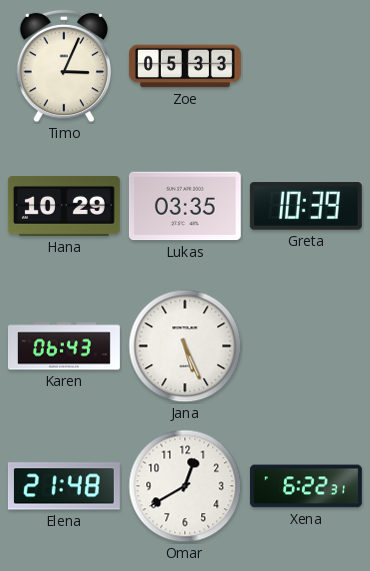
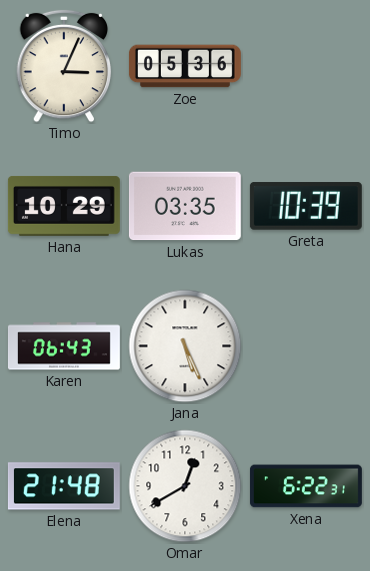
Zoe: 05:33 -> 05:36
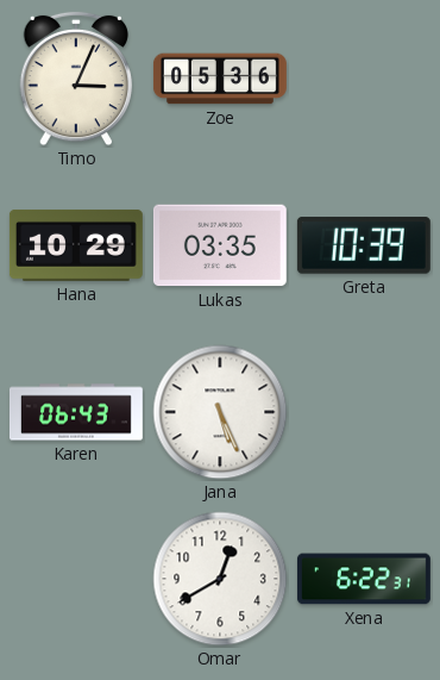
Elena: 21:48 -> none
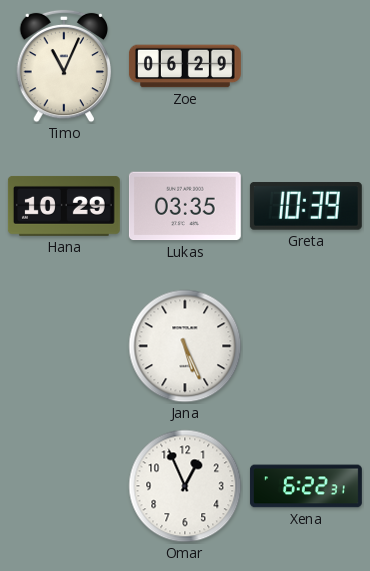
Timo: 3:04 -> 11:04
Zoe: 05:36 -> 06:29
Karen: 06:43 -> none
Omar: 12:40 -> 12:56
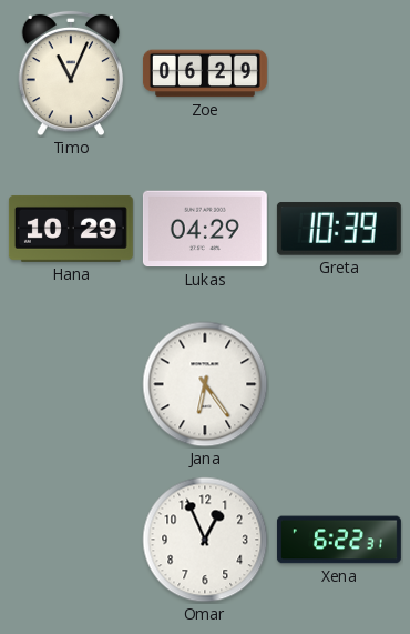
Lukas: 03:35 -> 04:29
Jana: 5:26 -> 6:24
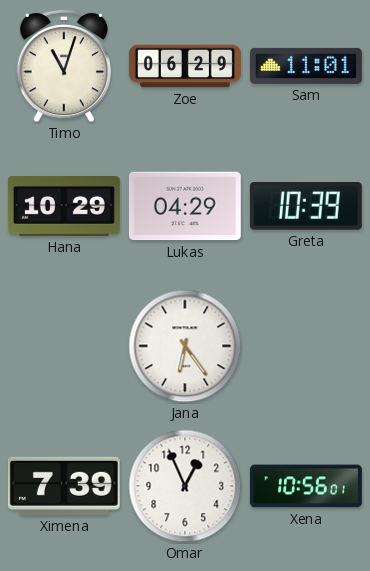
Timo: 11:04 -> 11:03
Sam: none -> 11:01
Ximena: none -> 7:39
Xena: 6:22 -> 10:56
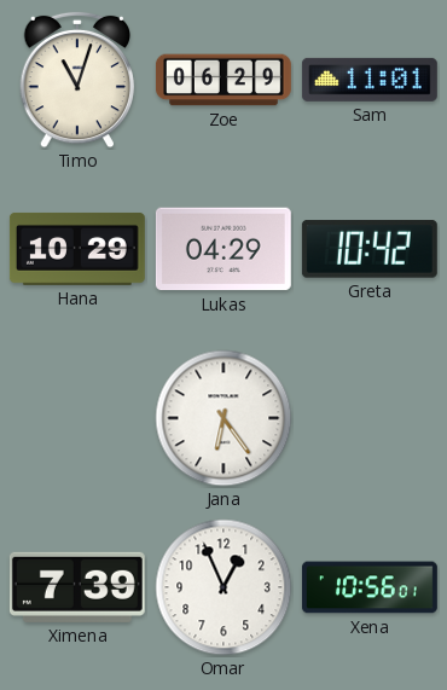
Greta: 10:39 -> 10:42
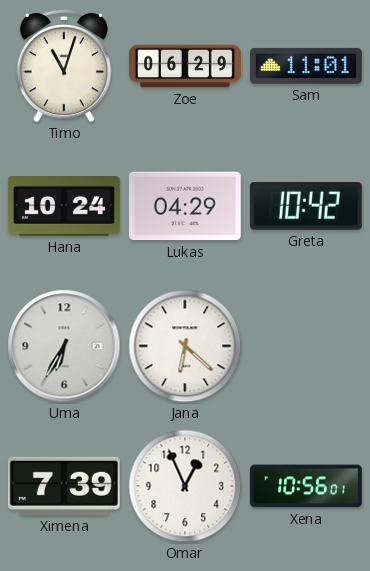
Hana: 10:29 -> 10:24
Uma: none -> 6:35
Jana: 6:24 -> 6:22
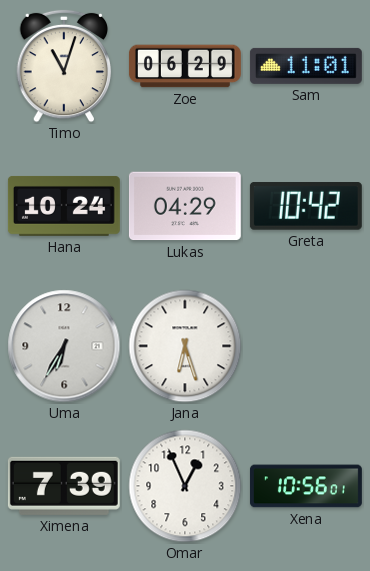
Jana: 6:22 -> 6:27
